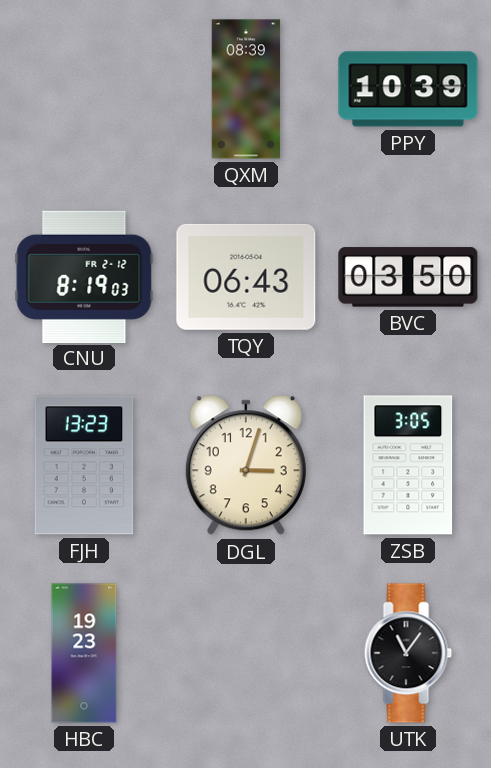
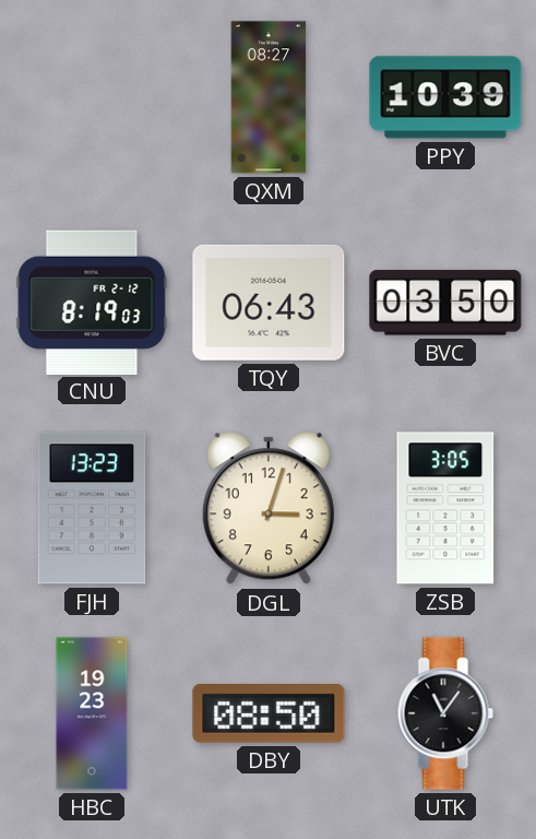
QXM: 08:39 -> 08:27
DBY: none -> 08:50
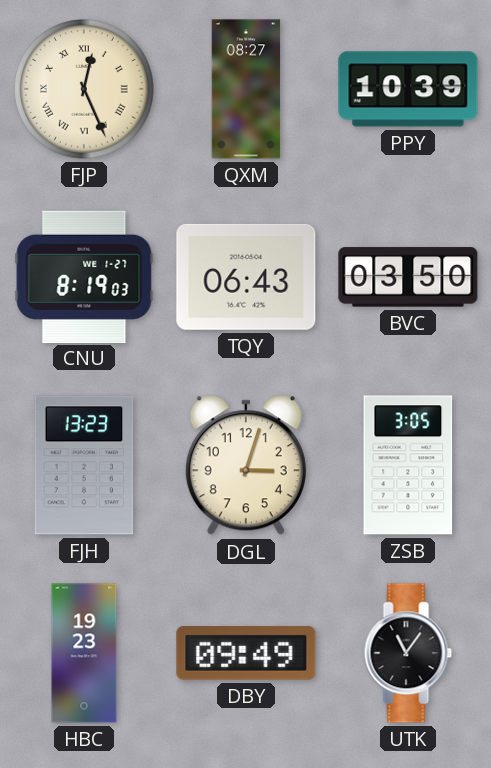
FJP: none -> 12:26
CNU date: FR 2-12 -> WE 1-27
DBY: 08:50 -> 09:49
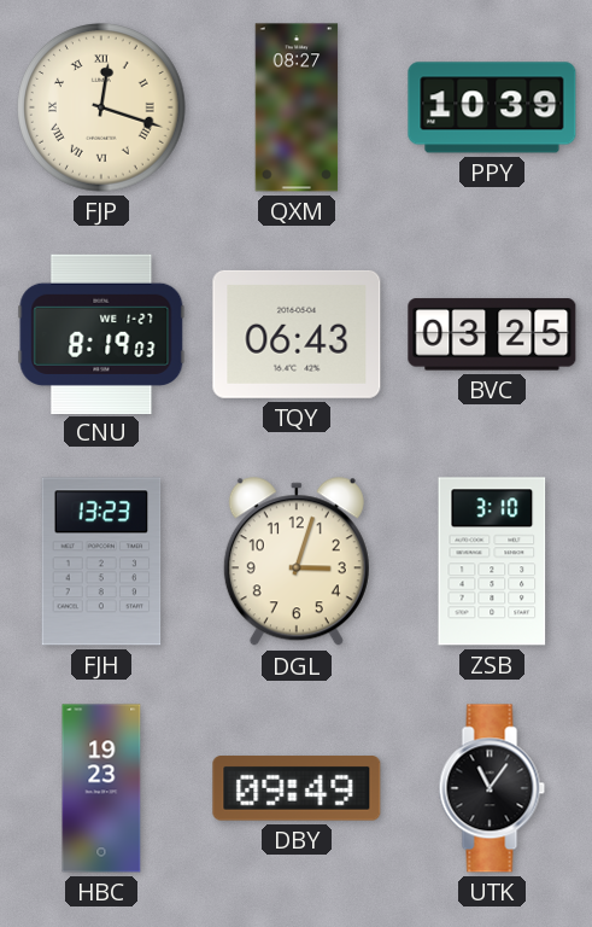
FJP: 12:26 -> 12:18
BVC: 03:50 -> 03:25
ZSB: 3:05 -> 3:10
